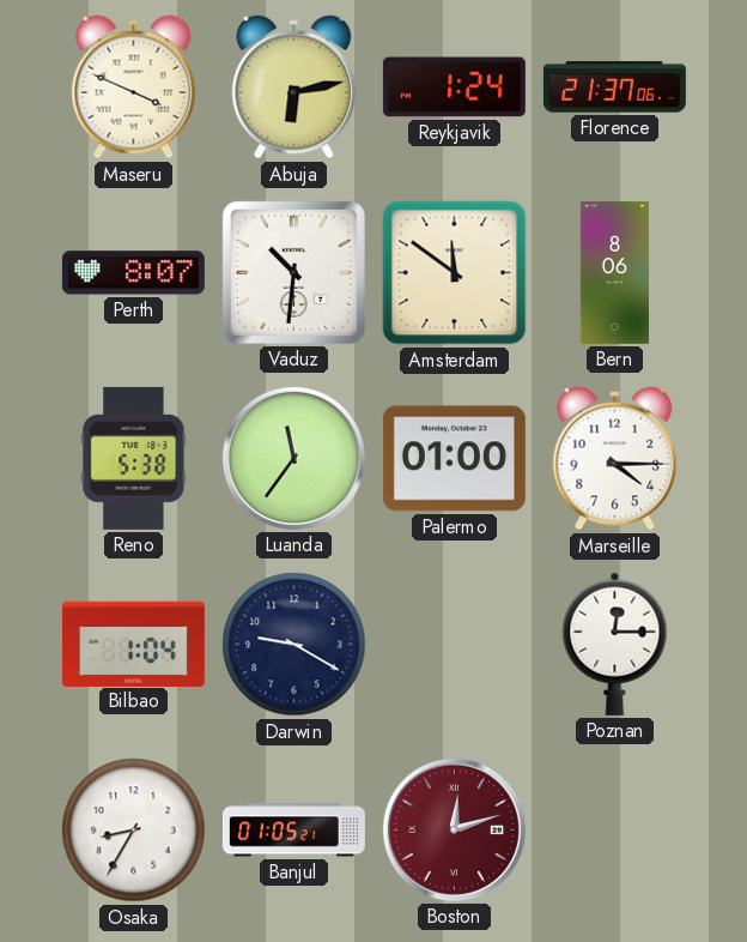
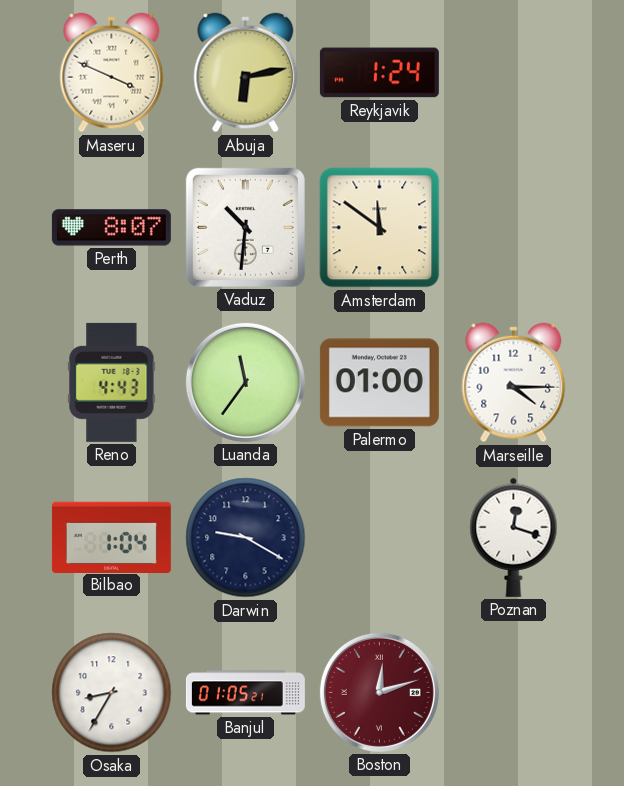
Florence: 21:37 -> none
Bern: 8:06 -> none
Reno: 5:38 -> 4:43
Poznan: 12:15 -> 12:18
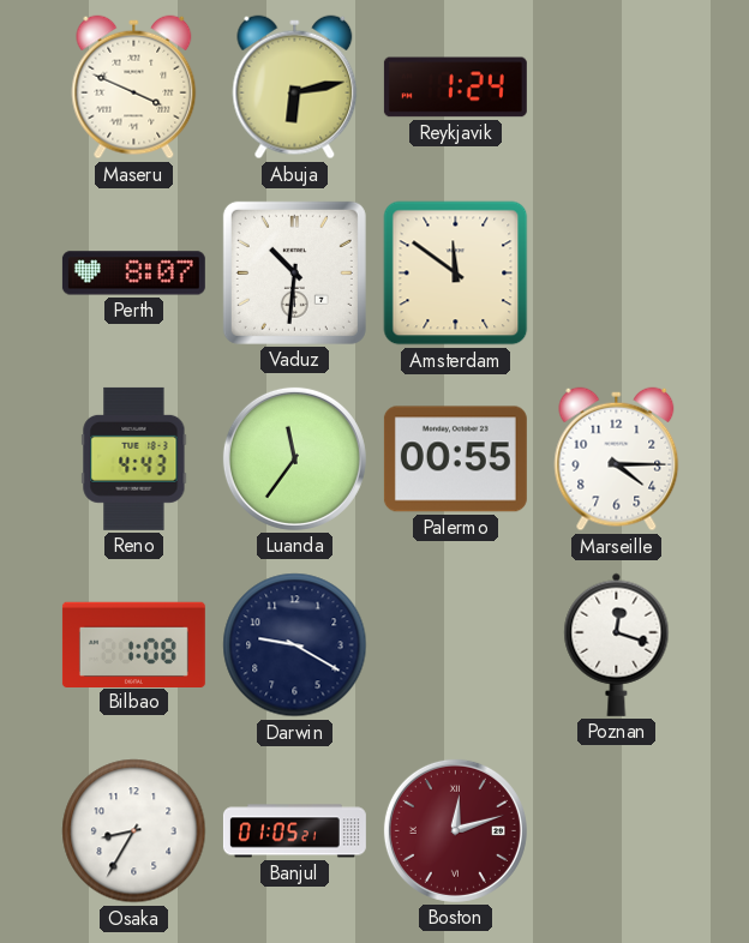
Palermo: 01:00 -> 00:55
Bilbao: 1:04 -> 1:08
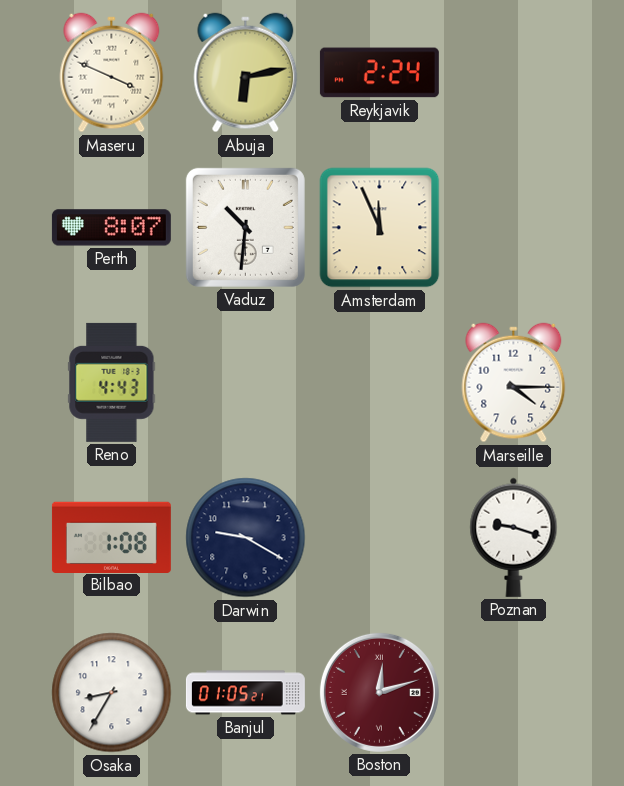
Reykjavik: 1:24 -> 2:24
Amsterdam: 11:51 -> 11:56
Luanda: 11:36 -> none
Palermo: 00:55 -> none
Poznan: 12:18 -> 9:18
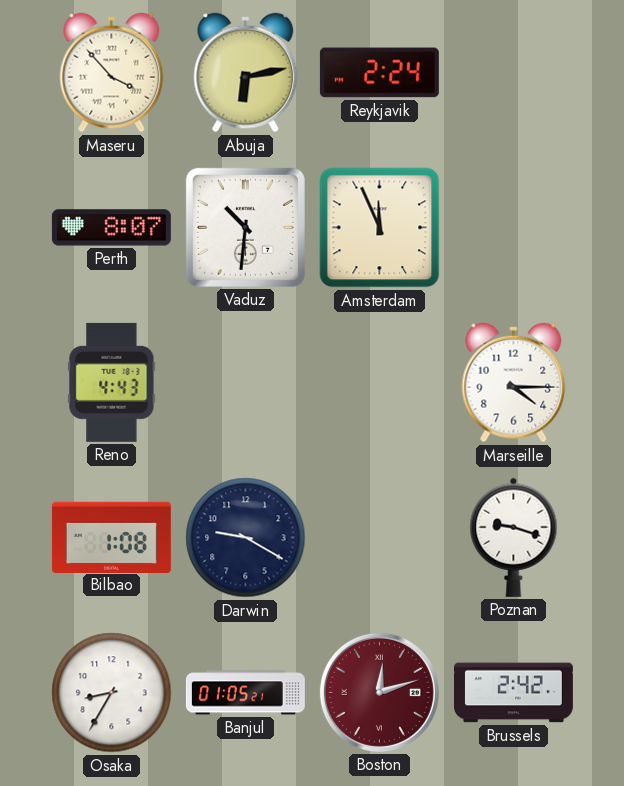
Maseru: 3:49 -> 3:53
Brussels: none -> 2:42
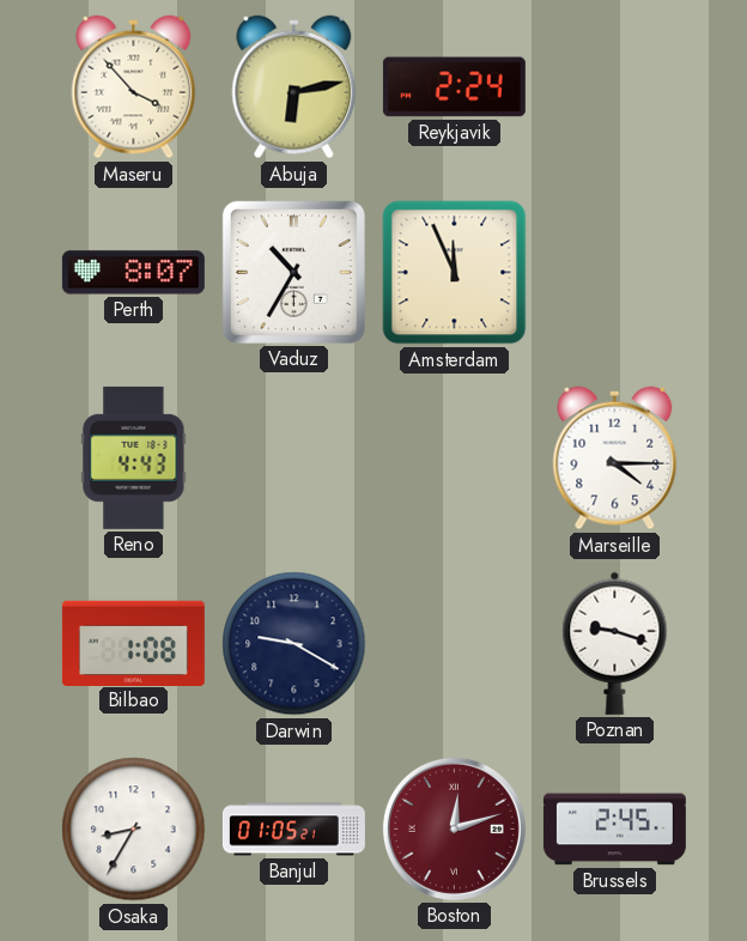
Vaduz: 10:31 -> 10:35
Brussels: 2:42 -> 2:45
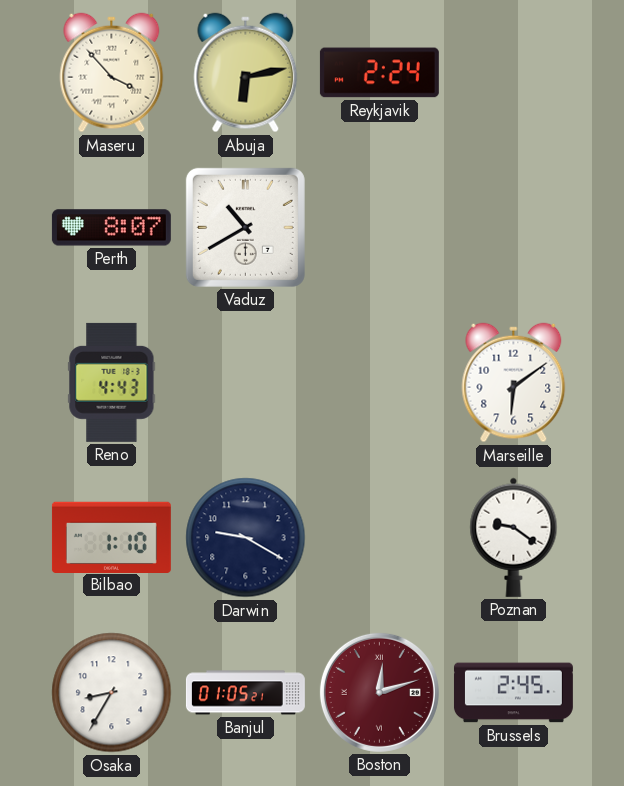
Vaduz: 10:35 -> 10:40
Amsterdam: 11:56 -> none
Marseille: 4:15 -> 6:09
Bilbao: 1:08 -> 1:10
Poznan: 9:18 -> 9:21
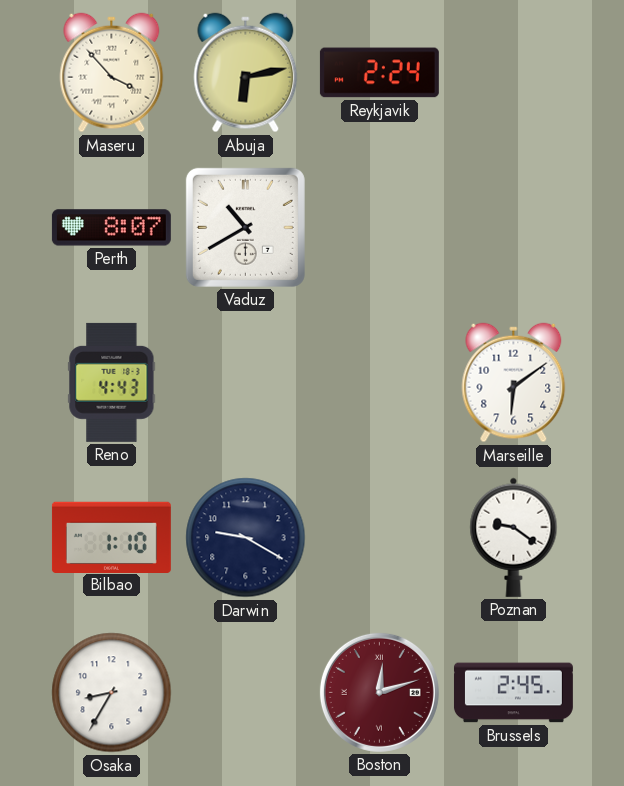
Banjul: 01:05 -> none
